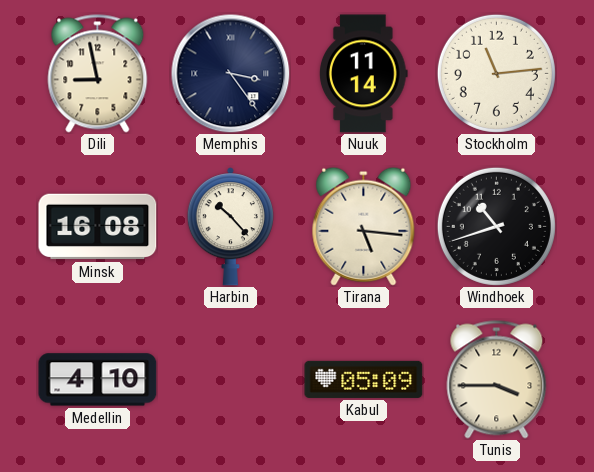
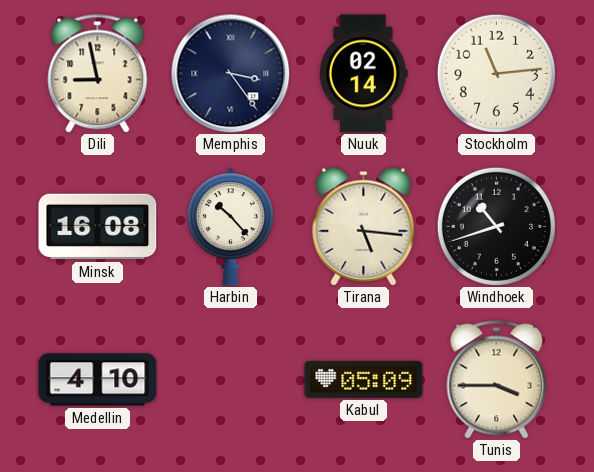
Nuuk: 11:14 -> 02:14
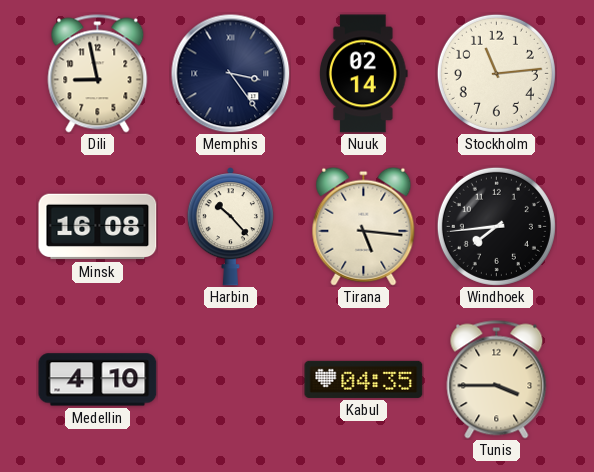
Windhoek: 10:42 -> 7:44
Kabul: 05:09 -> 04:35
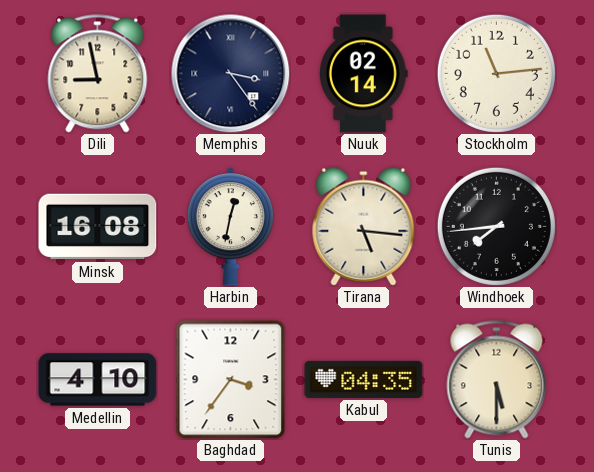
Harbin: 10:23 -> 12:32
Baghdad: none -> 3:36
Tunis: 3:45 -> 5:30
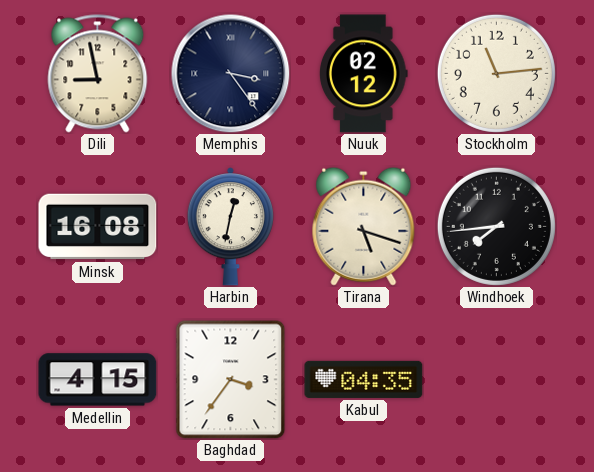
Nuuk: 02:14 -> 02:12
Tirana: 5:16 -> 5:18
Medellin: 4:10 -> 4:15
Tunis: 5:30 -> none
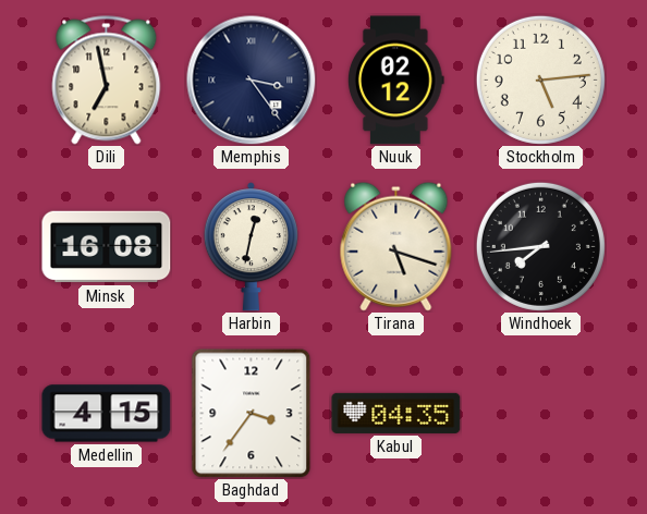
Dili: 8:58 -> 6:58
Stockholm: 11:14 -> 5:14
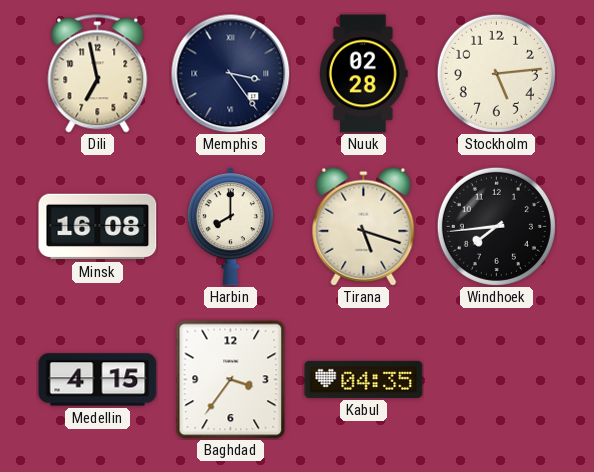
Nuuk: 02:12 -> 02:28
Harbin: 12:32 -> 8:00
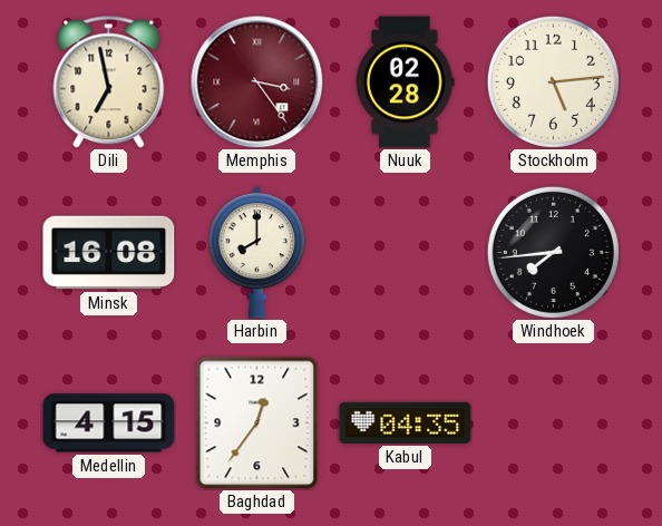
Memphis dial: navy -> burgundy
Tirana: 5:18 -> none
Baghdad: 3:36 -> 12:36
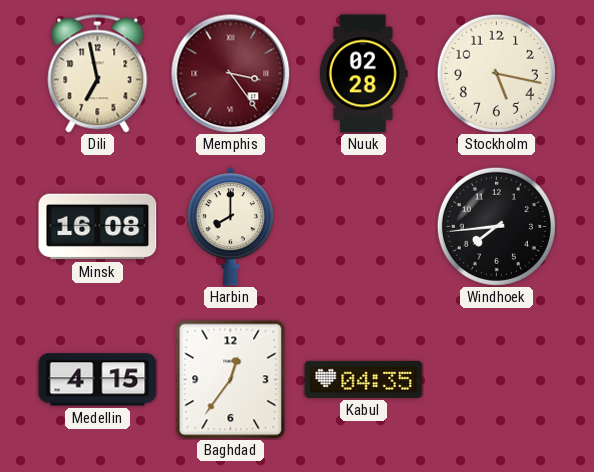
Stockholm: 5:14 -> 5:17
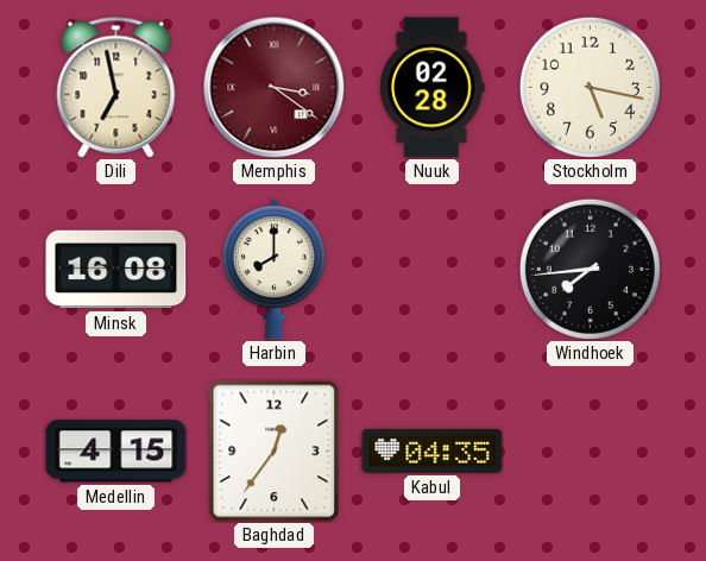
Memphis: 3:24 -> 3:21
